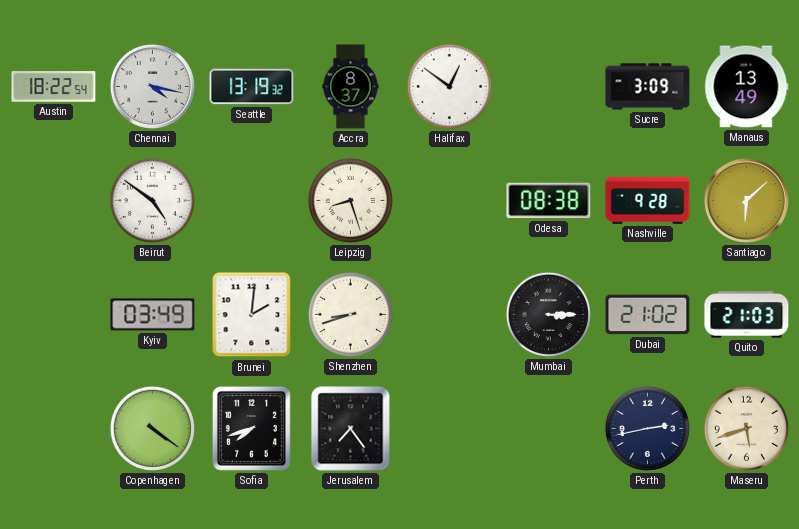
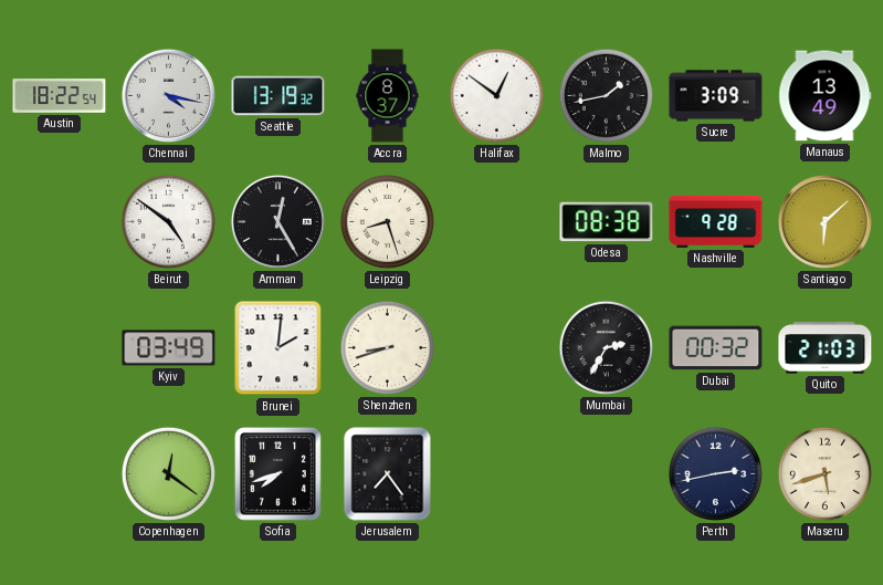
Malmo: none -> 1:43
Amman: none -> 12:25
Mumbai: 3:15 -> 2:35
Dubai: 21:02 -> 00:32
Copenhagen: 4:21 -> 12:21
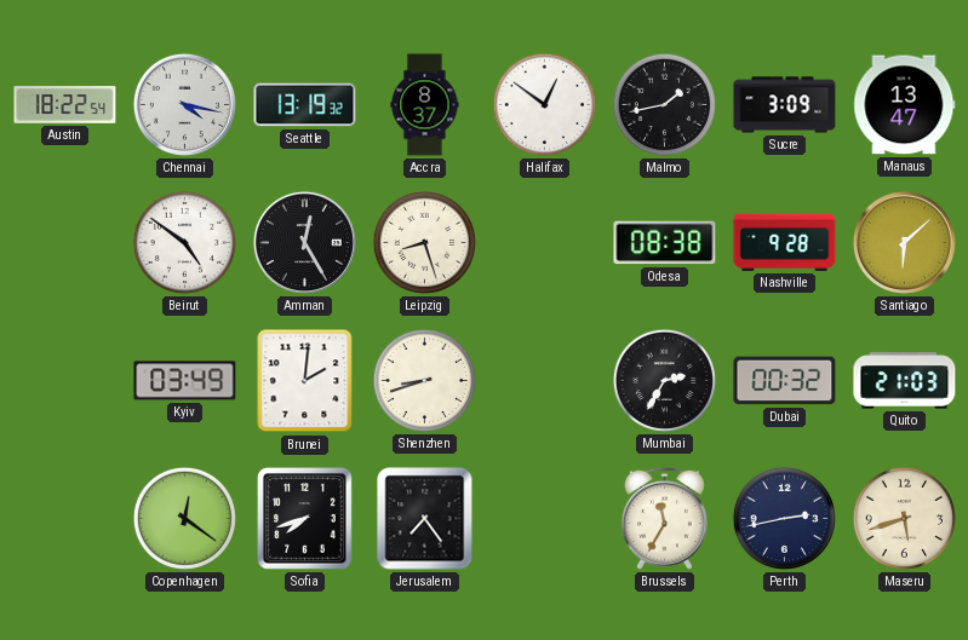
Manaus: 13:49 -> 13:47
Brussels: none -> 11:35
